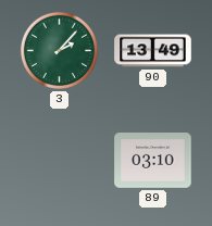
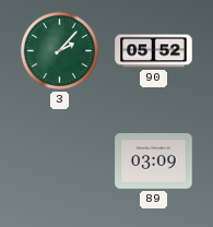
90: 13:49 -> 05:52
89: 03:10 -> 03:09
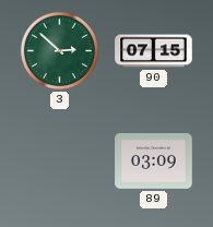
3: 2:07 -> 2:52
90: 05:52 -> 07:15
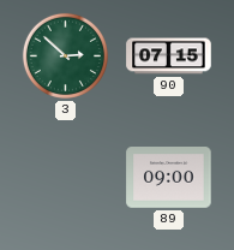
89: 03:09 -> 09:00
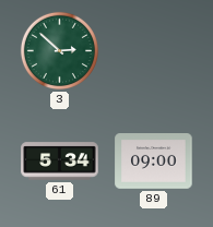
90: 07:15 -> none
61: none -> 5:34
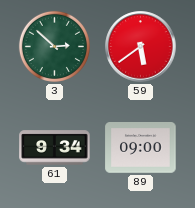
59: none -> 5:39
61: 5:34 -> 9:34
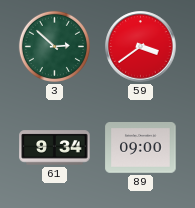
59: 5:39 -> 3:39
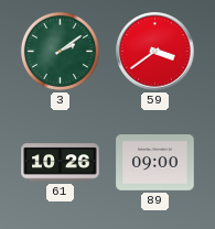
3: 2:52 -> 2:09
61: 9:34 -> 10:26
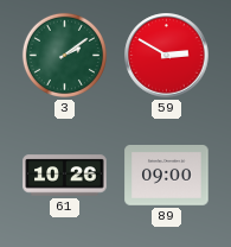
59: 3:39 -> 2:50
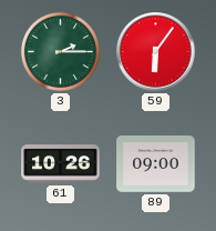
3: 2:09 -> 2:15
59: 2:50 -> 6:06
